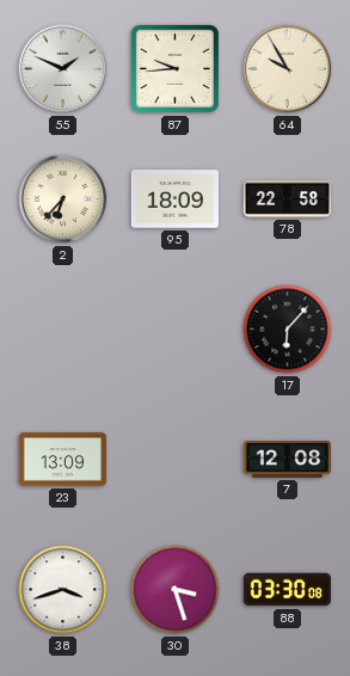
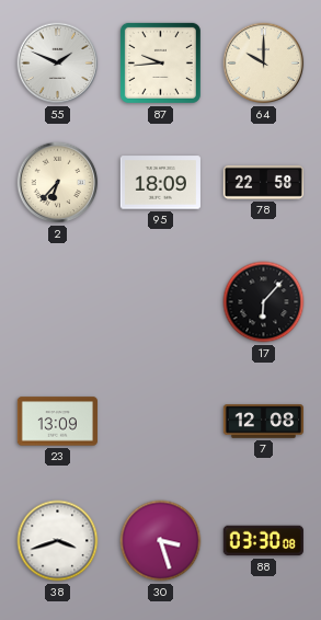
64: 9:55 -> 10:00
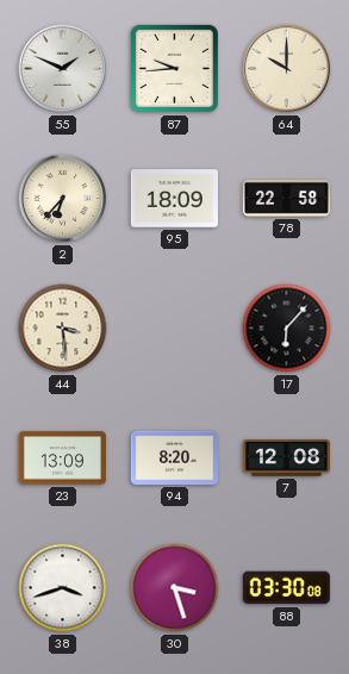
44: none -> 3:29
94: none -> 8:20
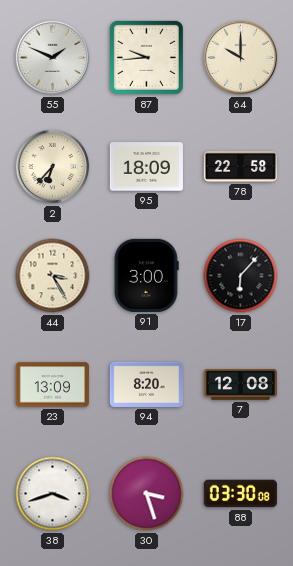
44: 3:29 -> 3:25
91: none -> 3:00
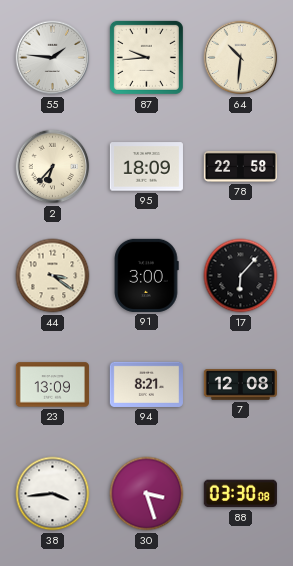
55: 1:49 -> 1:46
64: 10:00 -> 10:31
44: 3:25 -> 3:21
94: 8:20 -> 8:21
38: 3:42 -> 3:44
